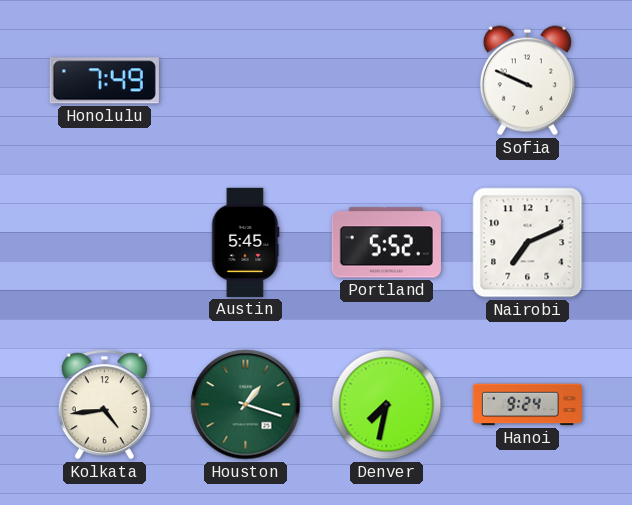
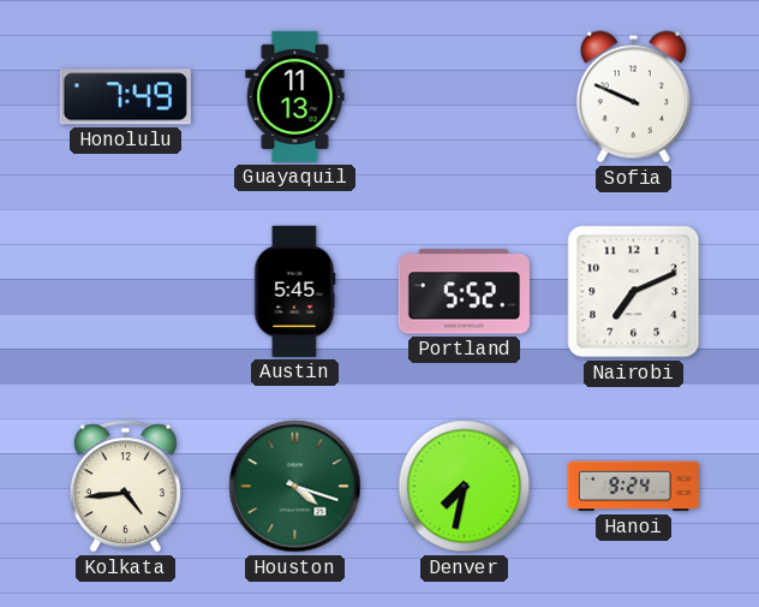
Guayaquil: none -> 11:13
Houston: 1:18 -> 4:18
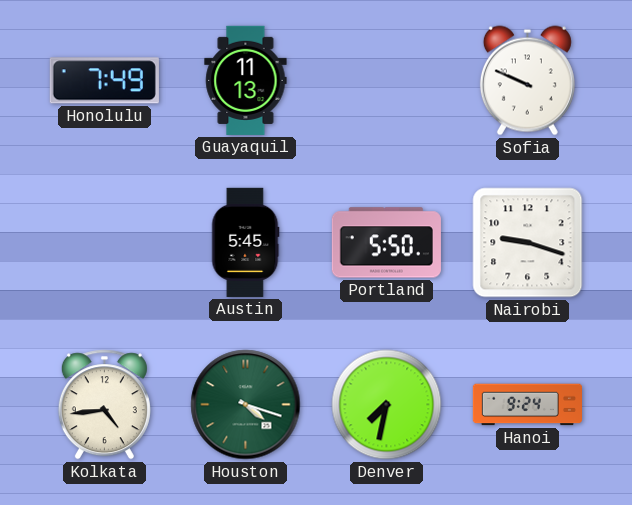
Portland: 5:52 -> 5:50
Nairobi: 7:11 -> 9:18
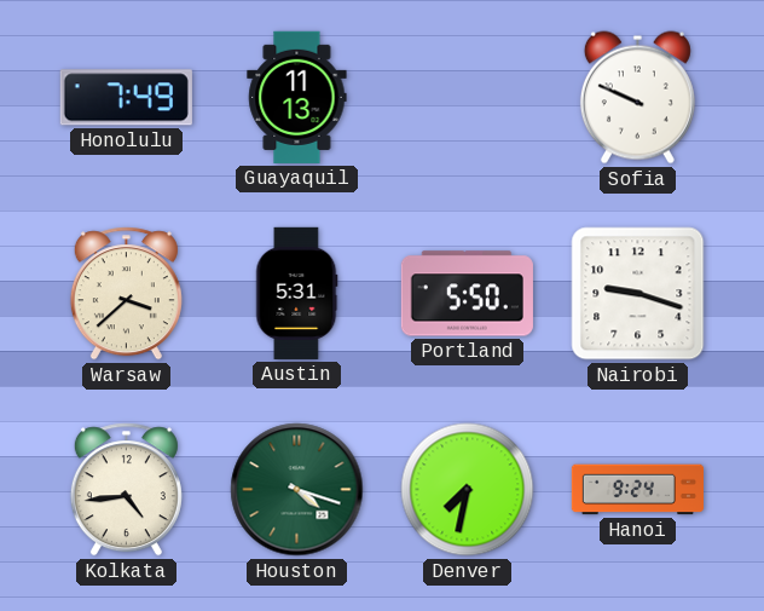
Warsaw: none -> 3:38
Austin: 5:45 -> 5:31
